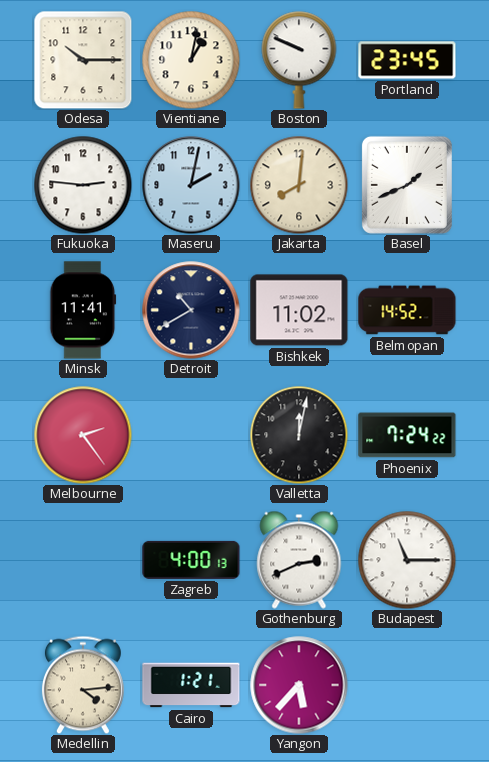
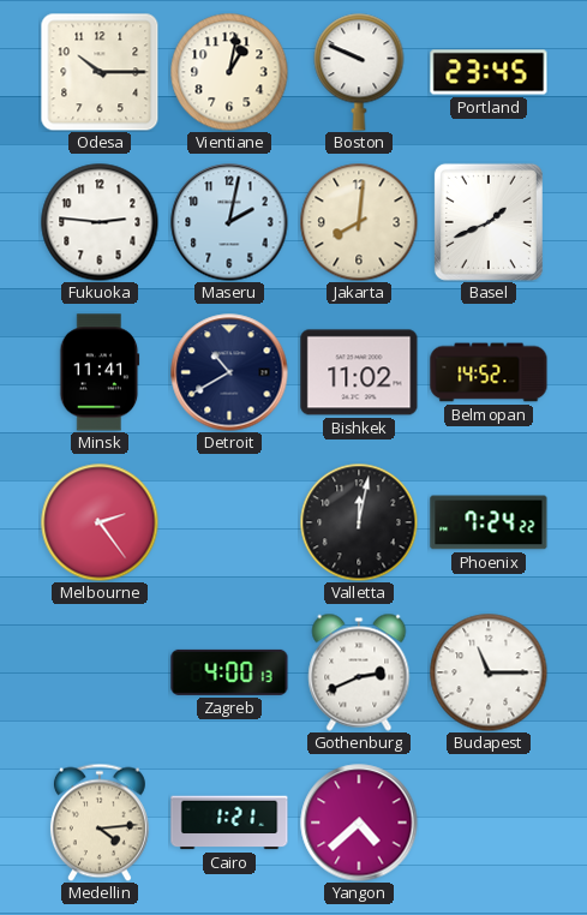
Yangon: 5:37 -> 4:38
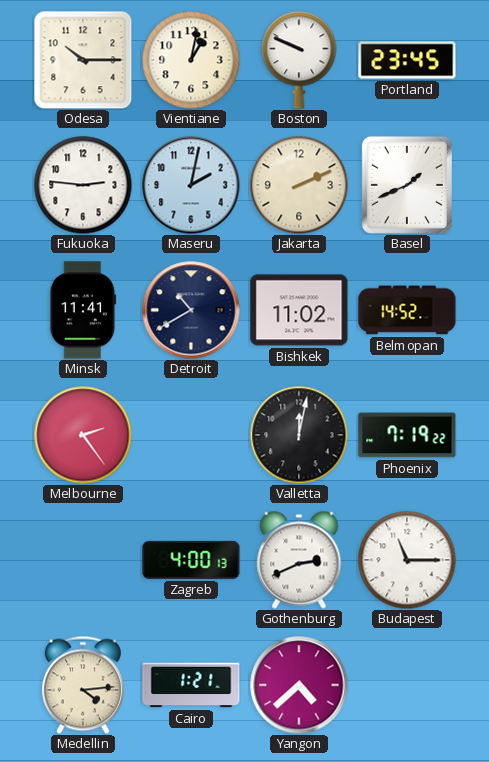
Jakarta: 8:01 -> 2:11
Phoenix: 7:24 -> 7:19
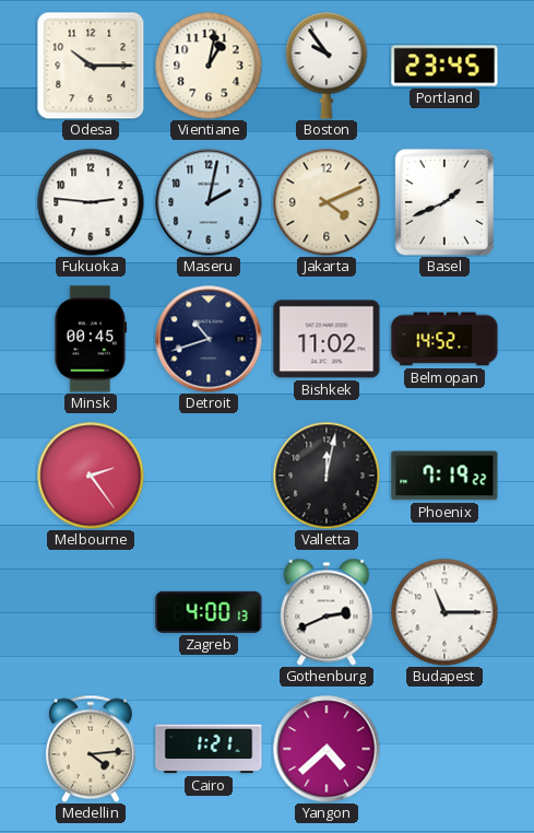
Boston: 9:49 -> 9:54
Jakarta: 2:11 -> 4:11
Minsk: 11:41 -> 00:45
Detroit: 10:40 -> 10:42
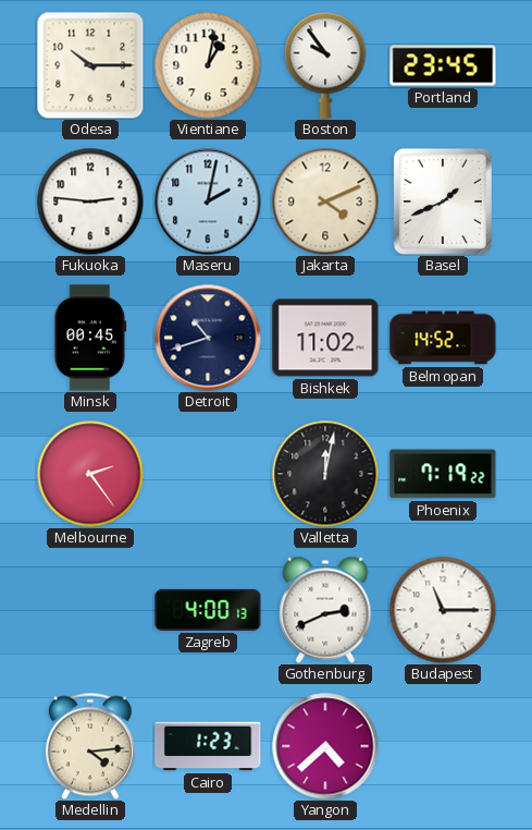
Cairo: 1:21 -> 1:23
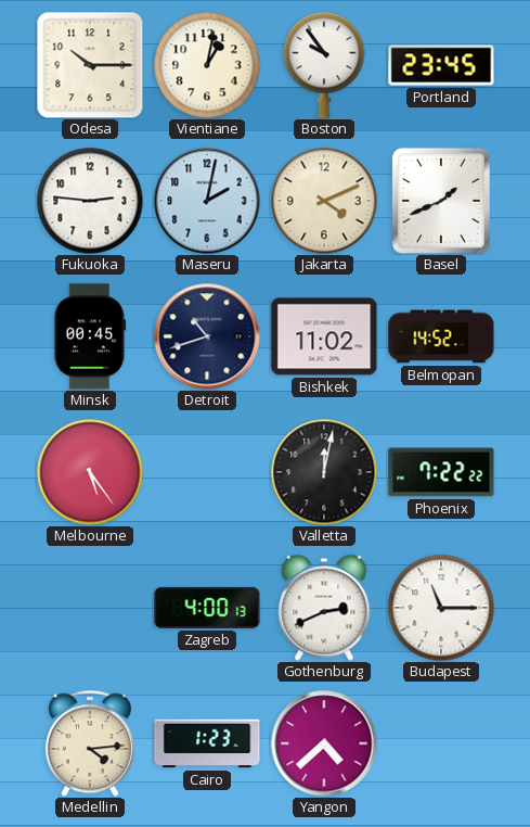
Melbourne: 2:24 -> 5:24
Phoenix: 7:19 -> 7:22
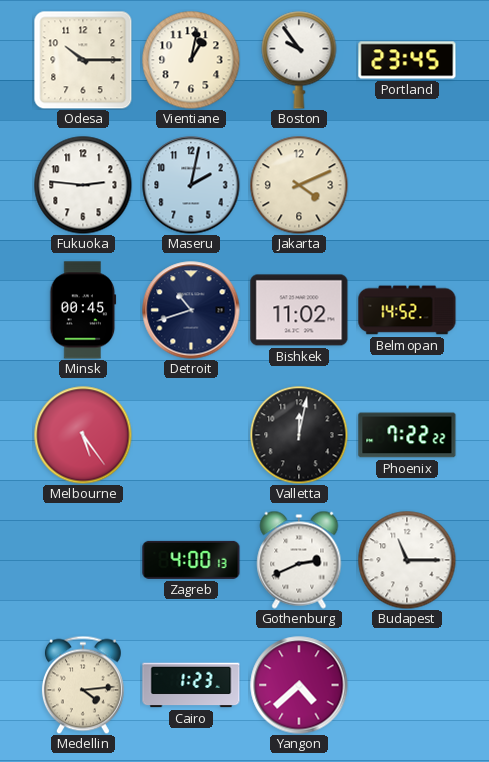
Basel: 1:41 -> none
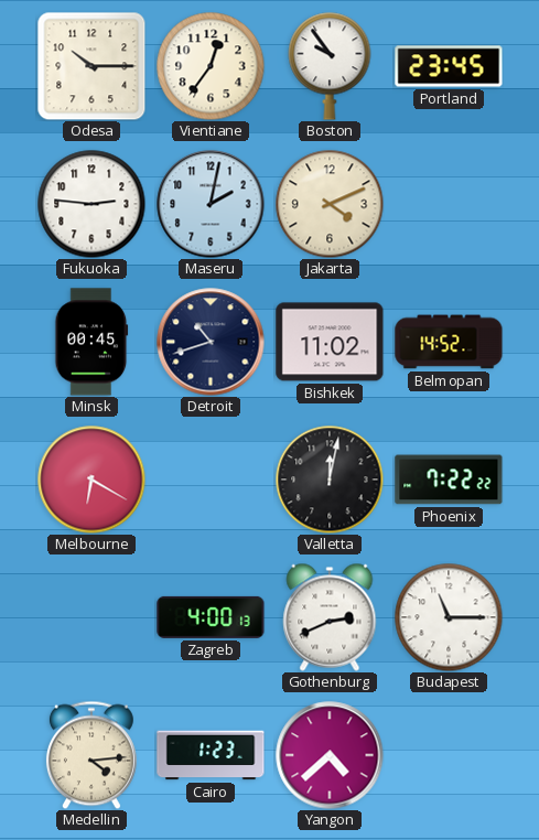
Vientiane: 1:02 -> 12:36
Melbourne: 5:24 -> 6:20
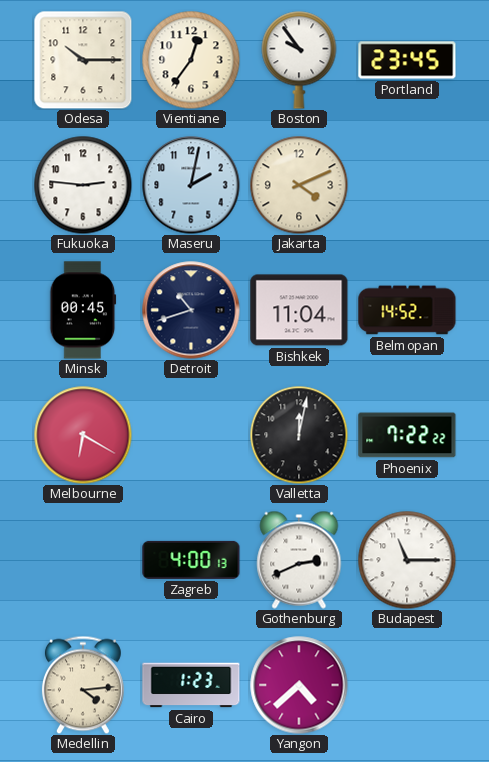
Bishkek: 11:02 -> 11:04
